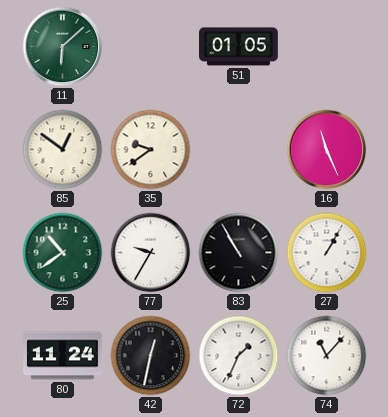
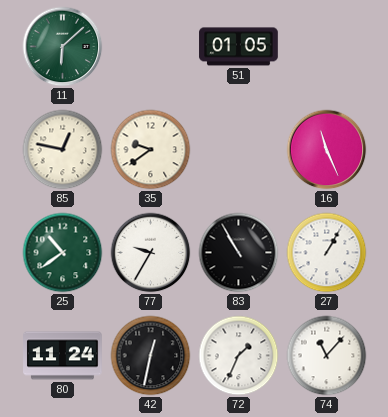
85: 12:51 -> 12:47
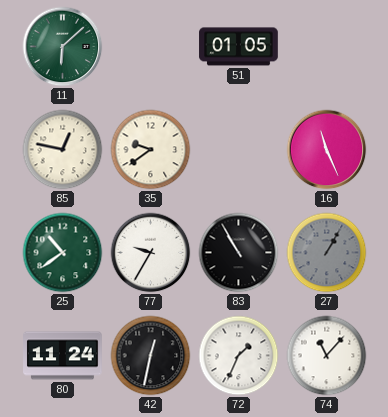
27 dial: white -> grey
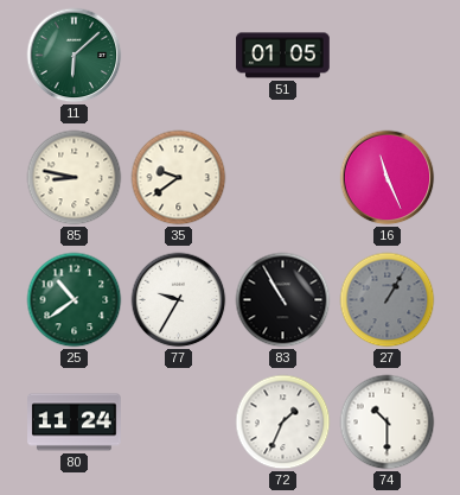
85: 12:47 -> 8:47
42: 12:32 -> none
74: 11:07 -> 10:30
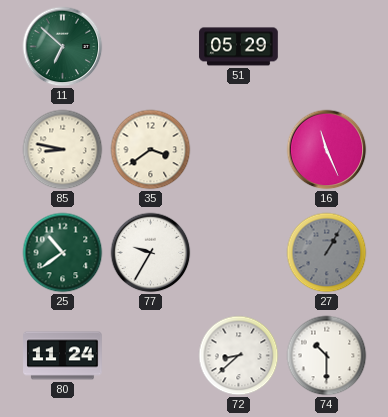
11: 6:08 -> 6:52
51: 01:05 -> 05:29
35: 9:39 -> 3:39
83: 10:55 -> none
72: 1:34 -> 8:38
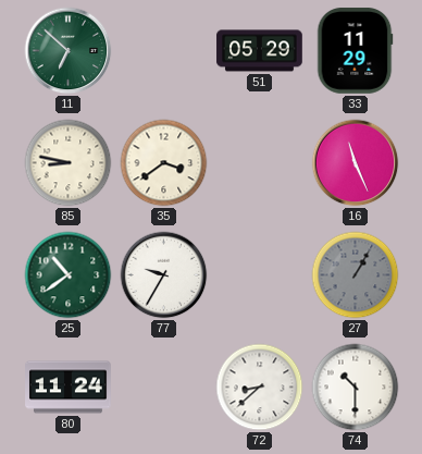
33: none -> 11:29
